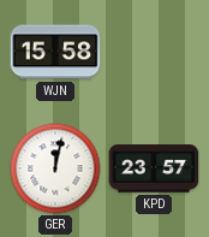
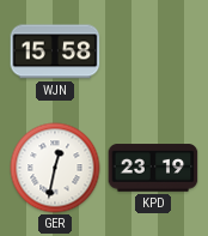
GER: 12:02 -> 12:32
KPD: 23:57 -> 23:19
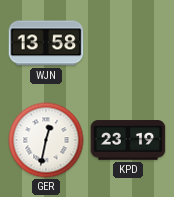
WJN: 15:58 -> 13:58
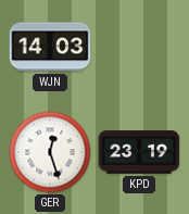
WJN: 13:58 -> 14:03
GER: 12:32 -> 12:27
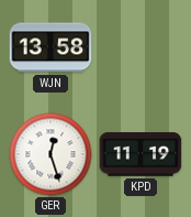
WJN: 14:03 -> 13:58
KPD: 23:19 -> 11:19
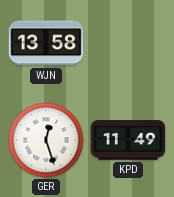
KPD: 11:19 -> 11:49
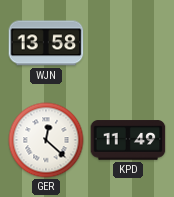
GER: 12:27 -> 12:22
